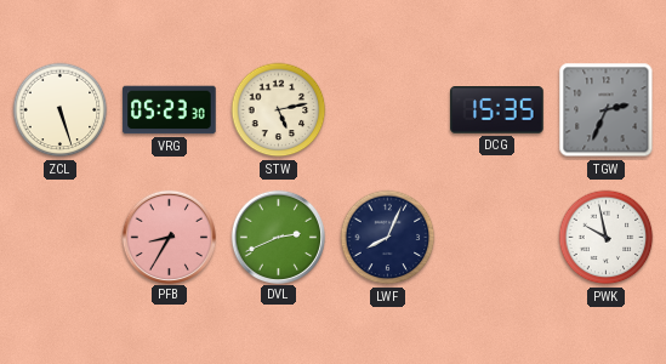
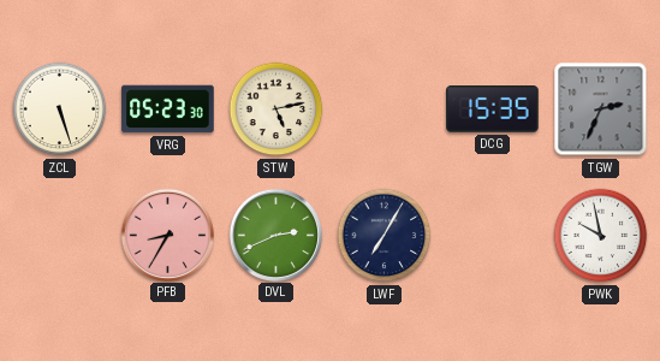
LWF: 8:04 -> 7:05
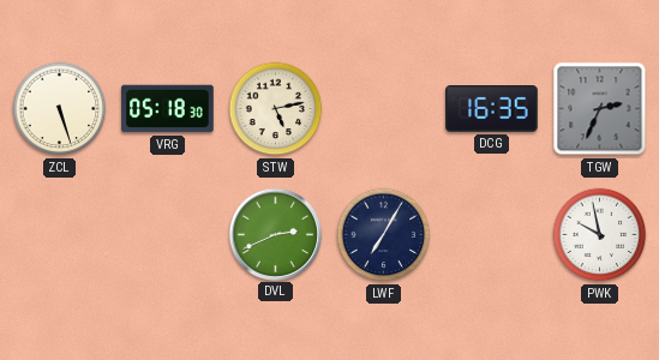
VRG: 05:23 -> 05:18
DCG: 15:35 -> 16:35
PFB: 8:35 -> none
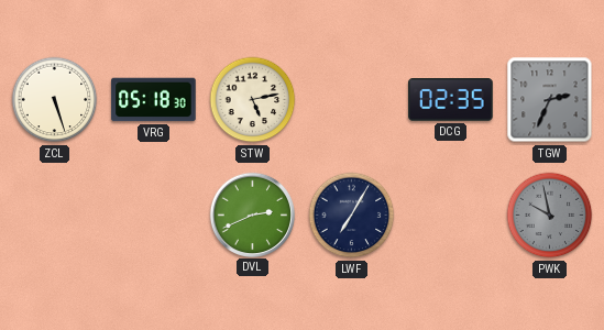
DCG: 16:35 -> 02:35
PWK dial: white -> grey
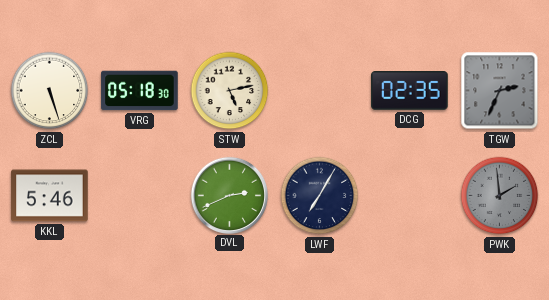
KKL: none -> 5:46
PWK: 9:58 -> 1:59
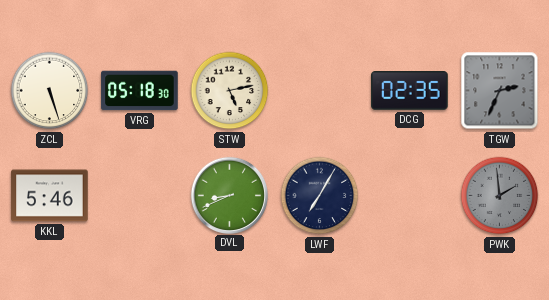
DVL: 2:41 -> 8:41
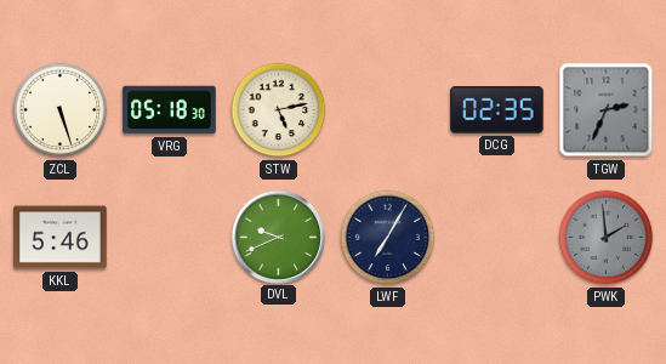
DVL: 8:41 -> 9:41
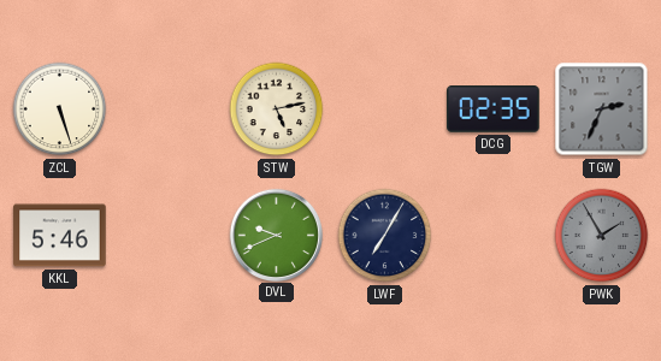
VRG: 05:18 -> none
PWK: 1:59 -> 1:55
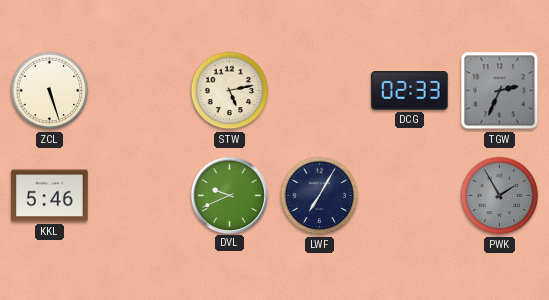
DCG: 02:35 -> 02:33
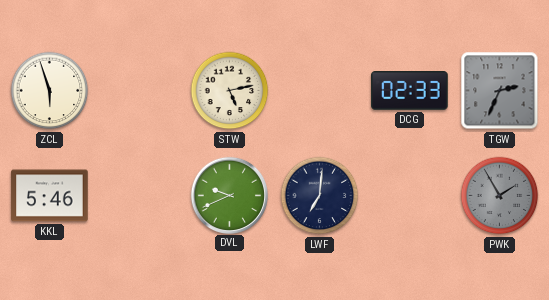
ZCL: 5:27 -> 5:57
LWF: 7:05 -> 7:01
